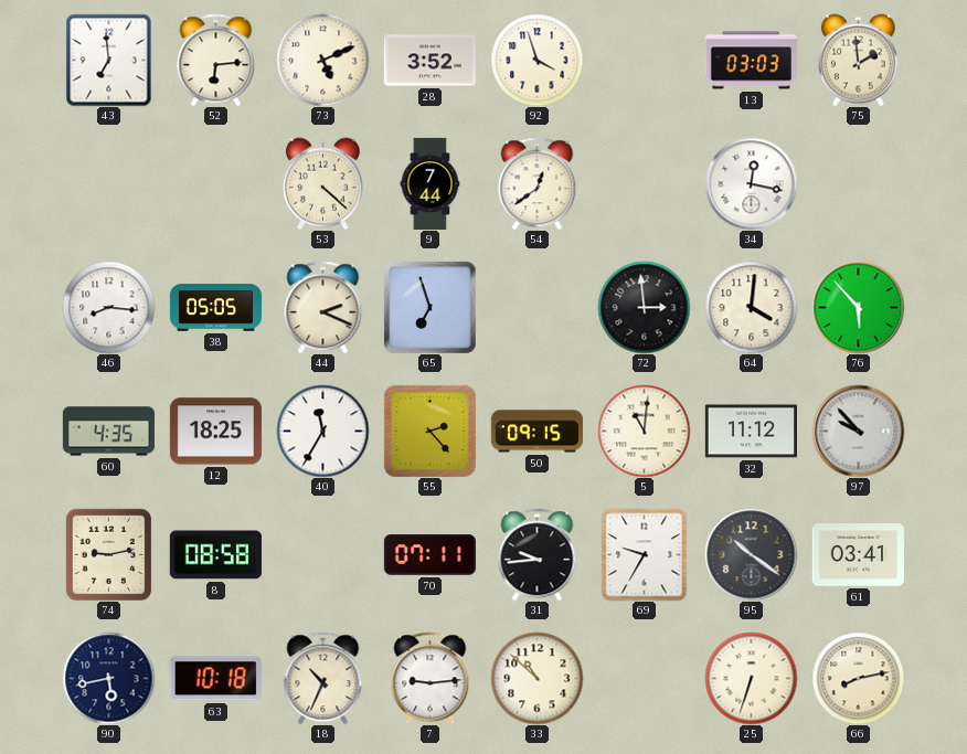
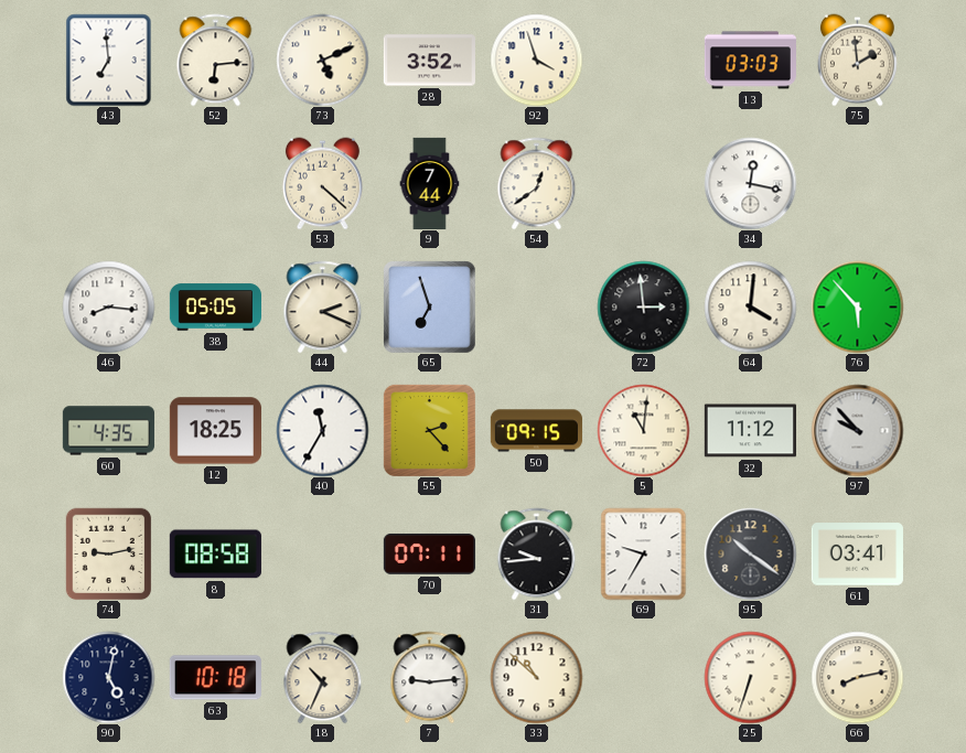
90: 5:43 -> 5:02
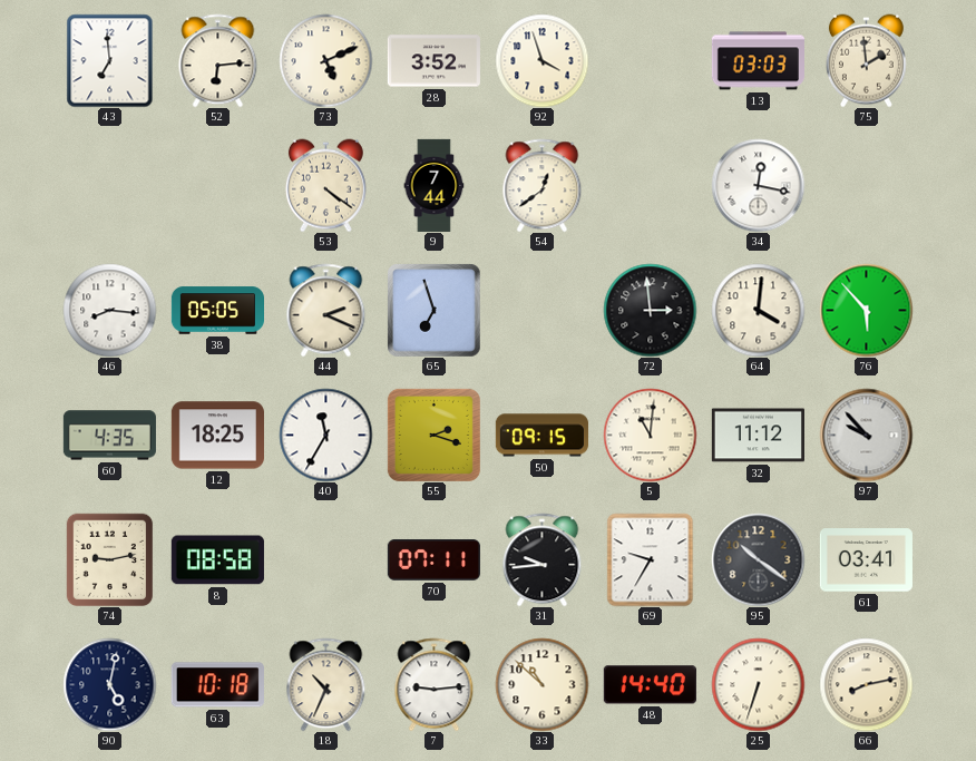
53: 4:22 -> 4:21
55: 2:23 -> 2:18
48: none -> 14:40
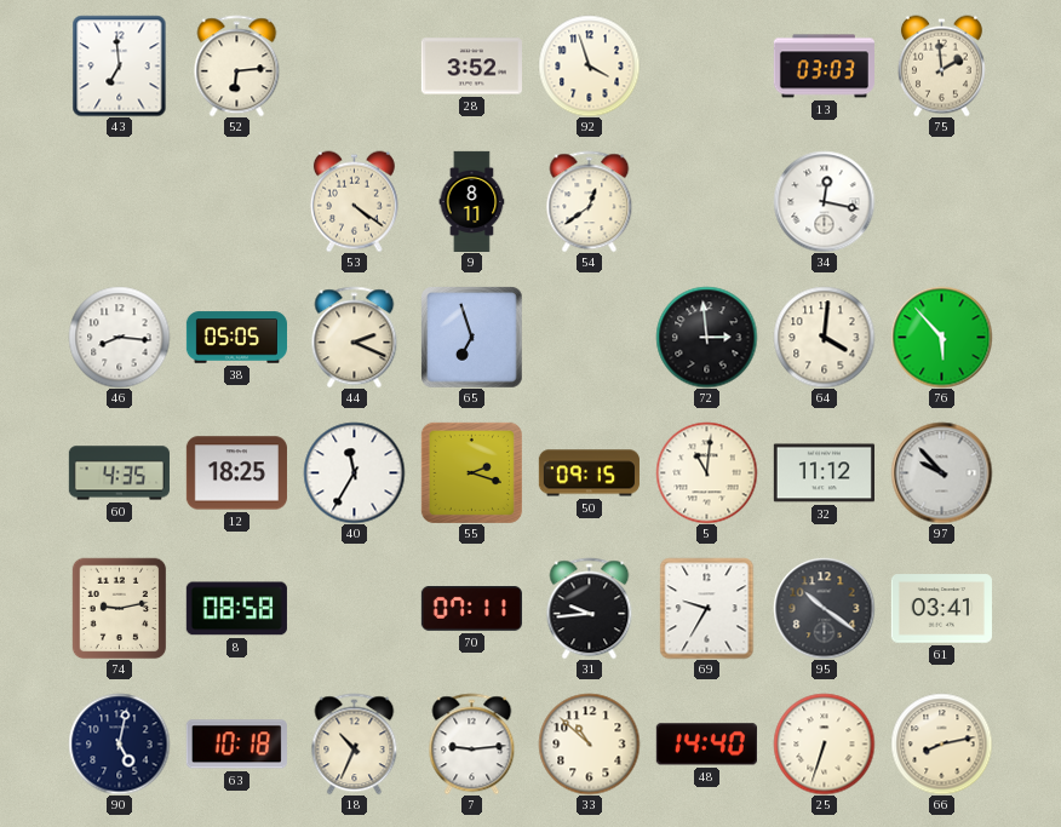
73: 5:11 -> none
9: 7:44 -> 8:11
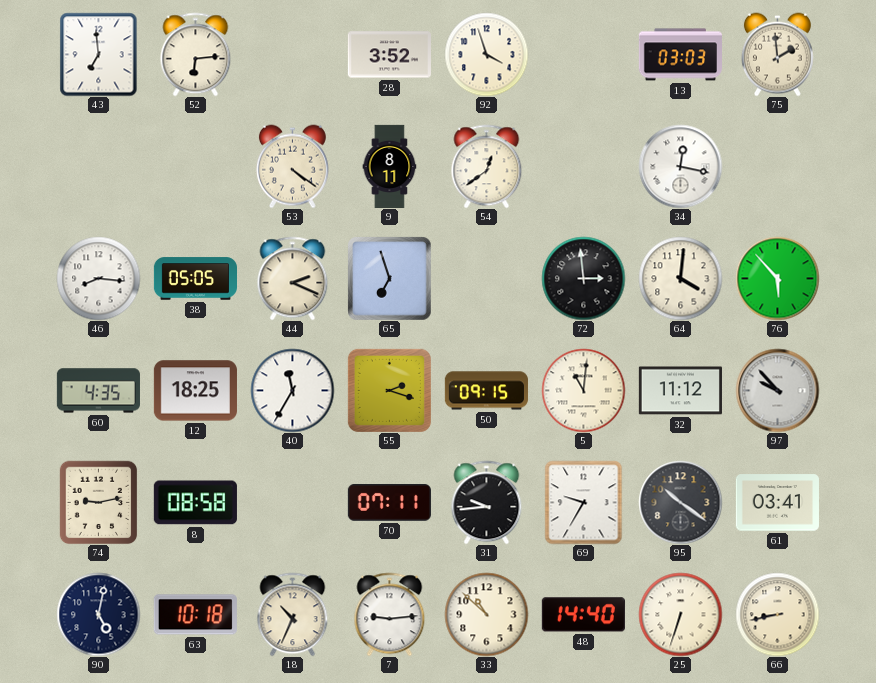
66: 8:13 -> 8:43
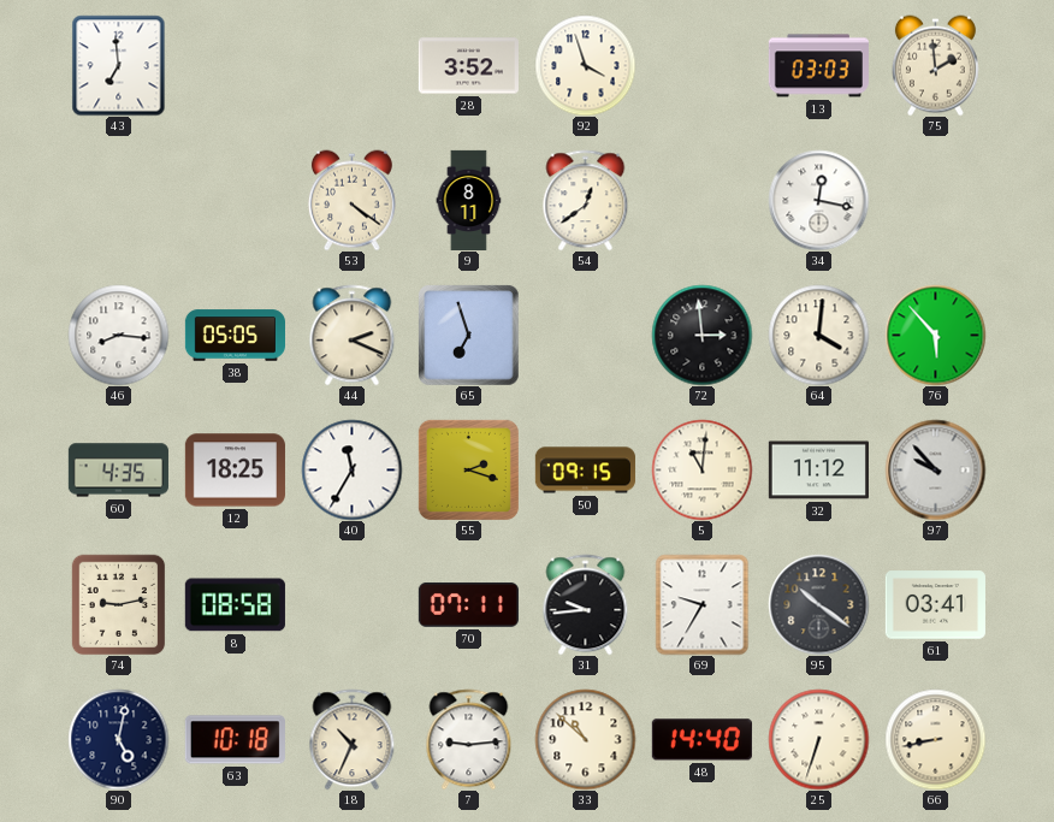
52: 6:14 -> none
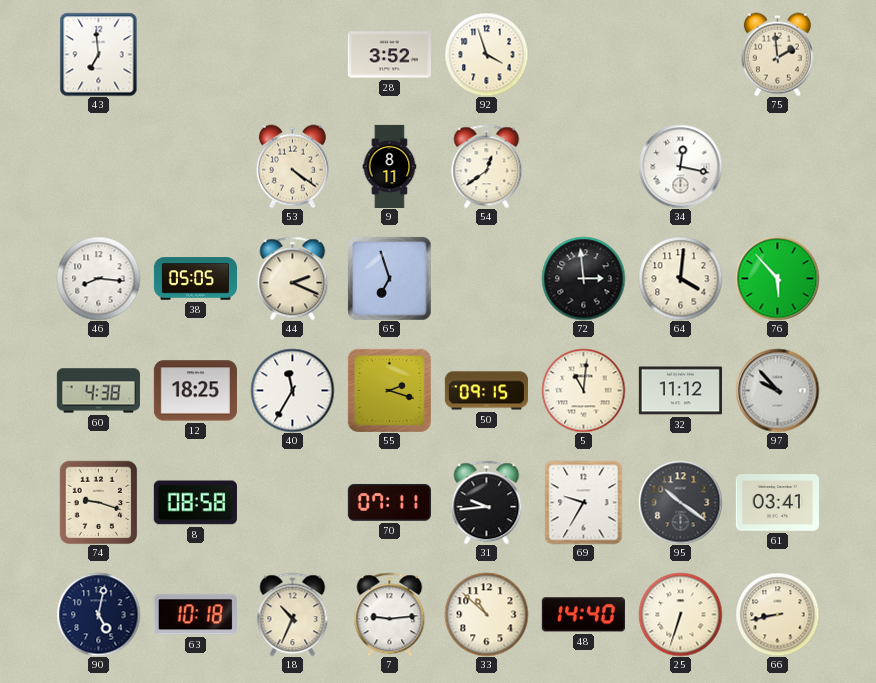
13: 03:03 -> none
60: 4:35 -> 4:38
74: 9:13 -> 9:18
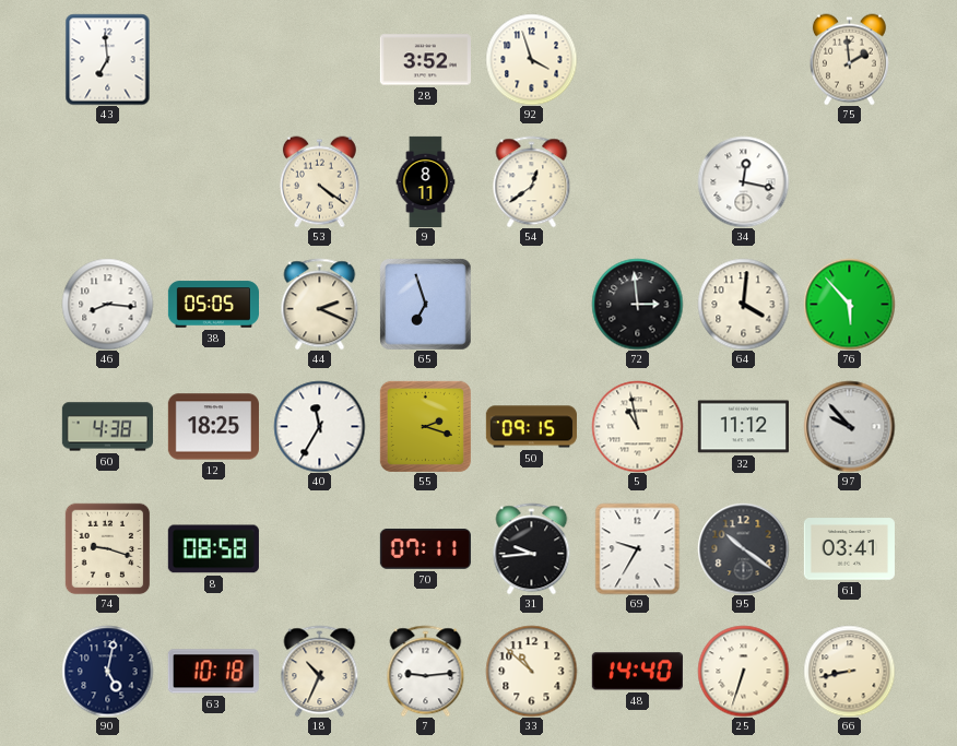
5: 11:01 -> 10:58
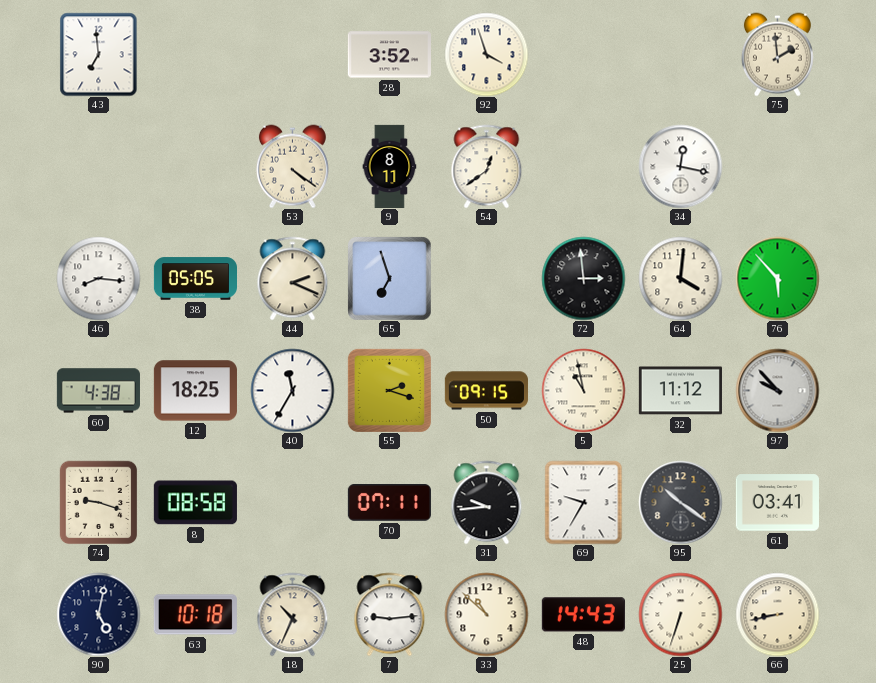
48: 14:40 -> 14:43
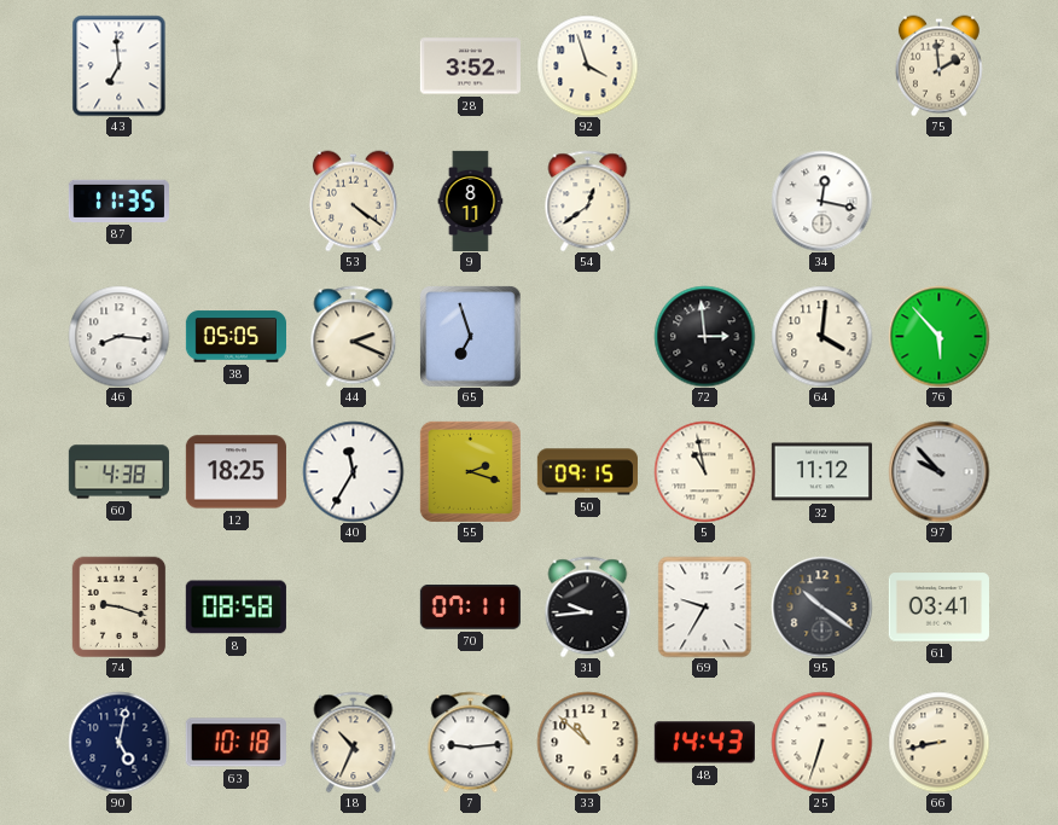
87: none -> 11:35
